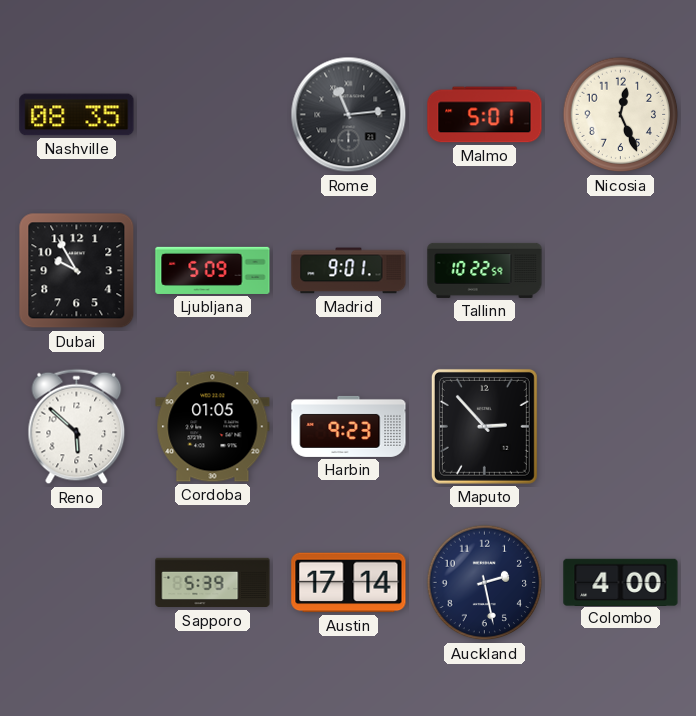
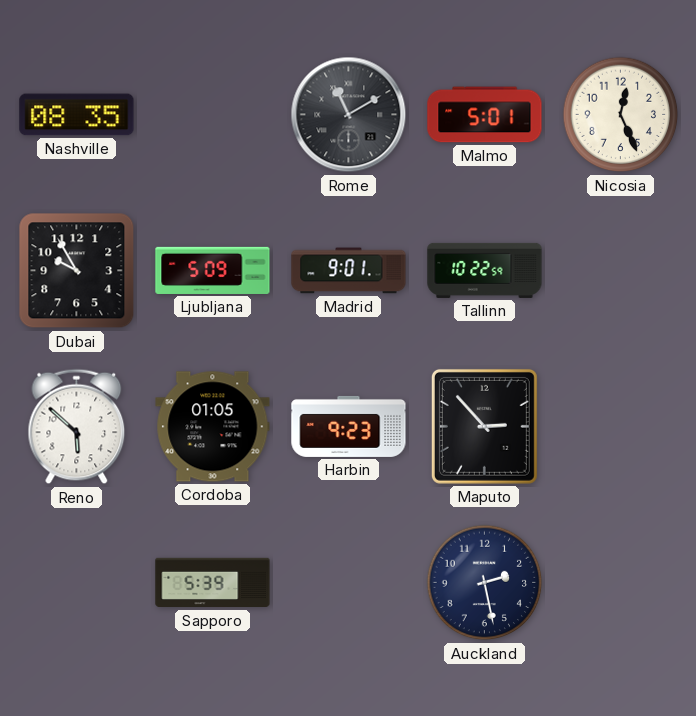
Rome: 11:14 -> 11:10
Austin: 17:14 -> none
Colombo: 4:00 -> none
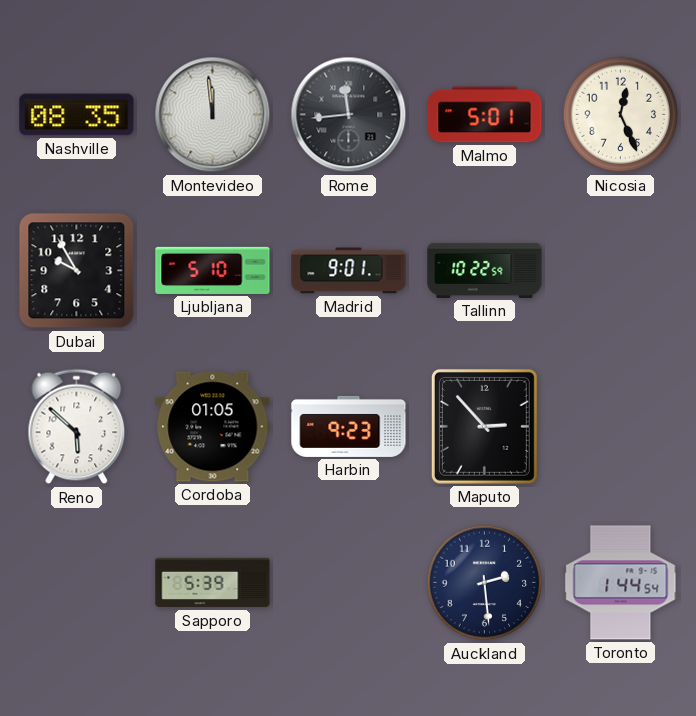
Montevideo: none -> 11:59
Rome: 11:10 -> 11:44
Ljubljana: 5:09 -> 5:10
Auckland: 2:28 -> 2:29
Toronto: none -> 1:44
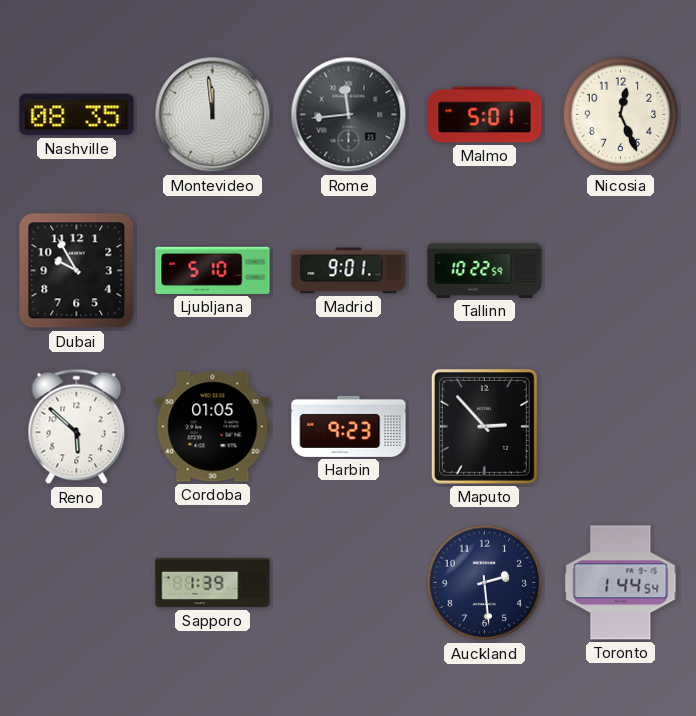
Sapporo: 5:39 -> 1:39
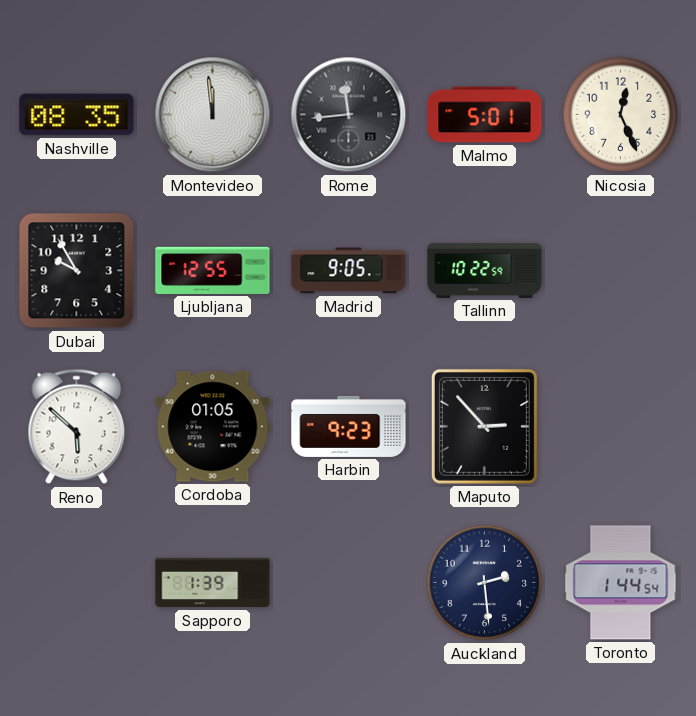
Ljubljana: 5:10 -> 12:55
Madrid: 9:01 -> 9:05
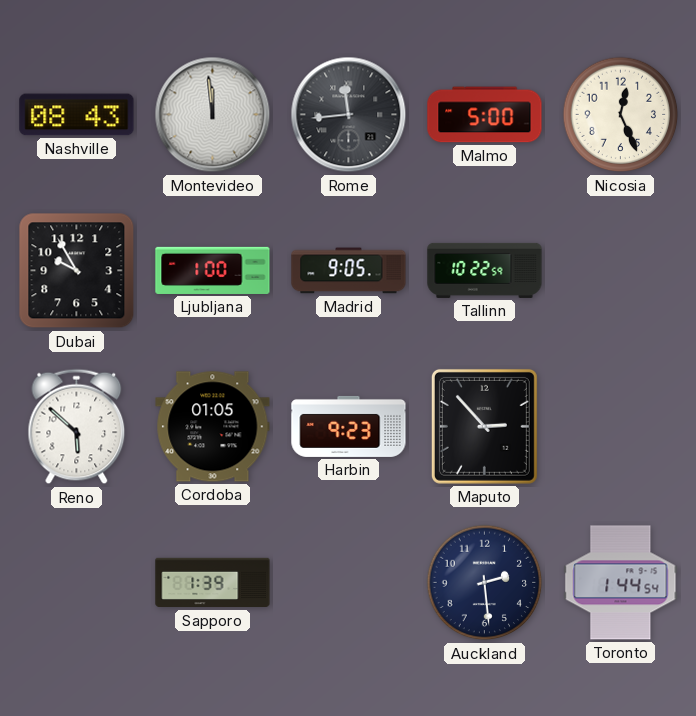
Nashville: 08:35 -> 08:43
Malmo: 5:01 -> 5:00
Ljubljana: 12:55 -> 1:00
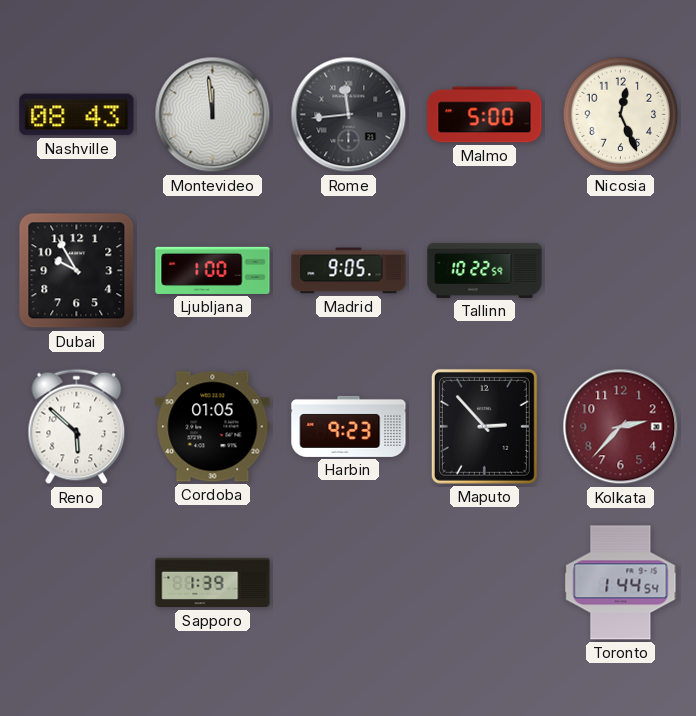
Kolkata: none -> 2:37
Auckland: 2:29 -> none
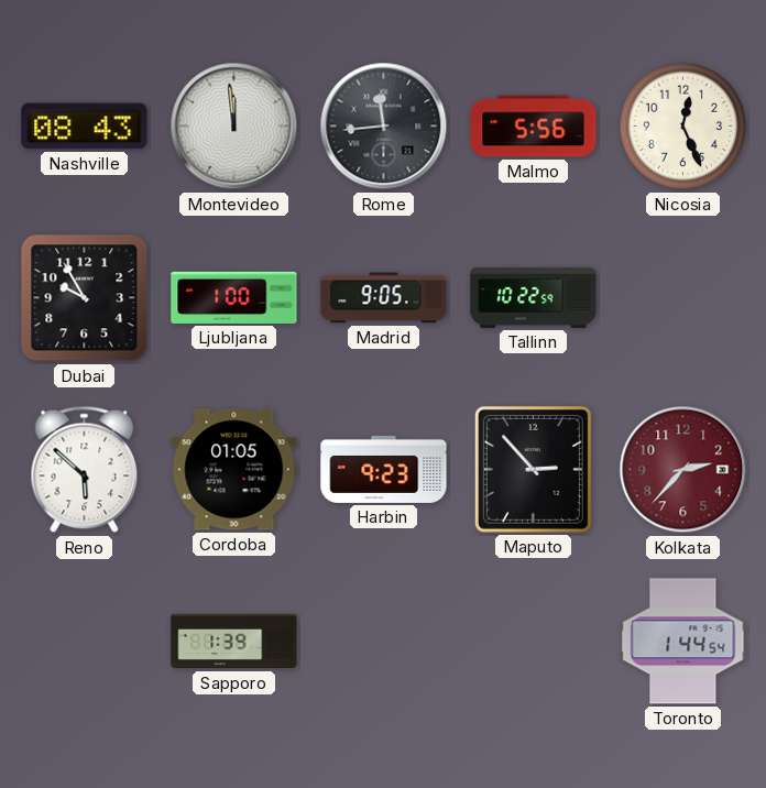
Malmo: 5:00 -> 5:56
